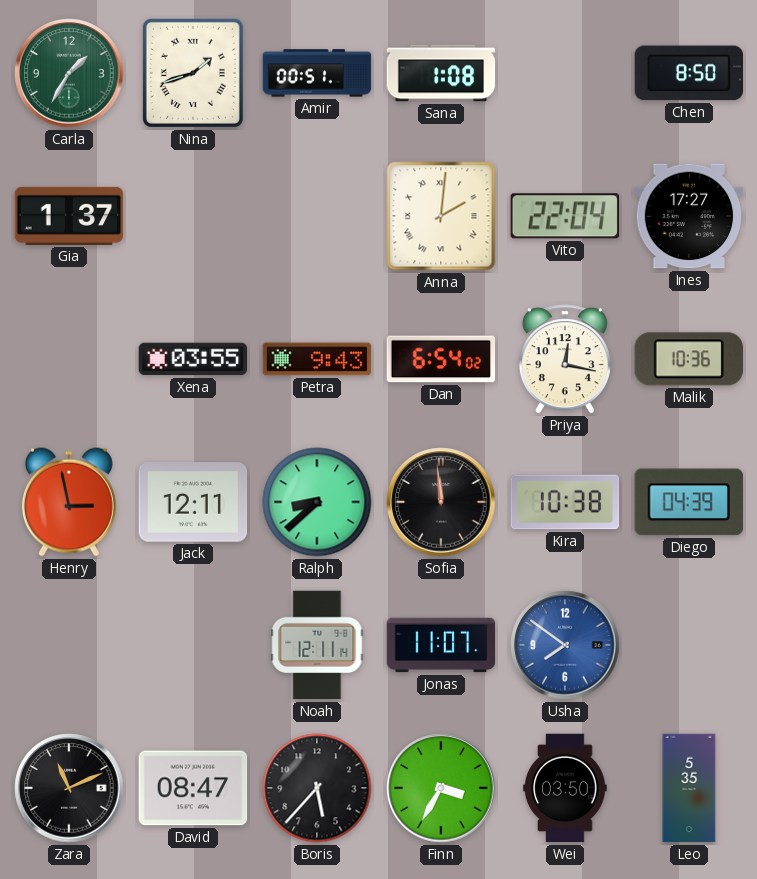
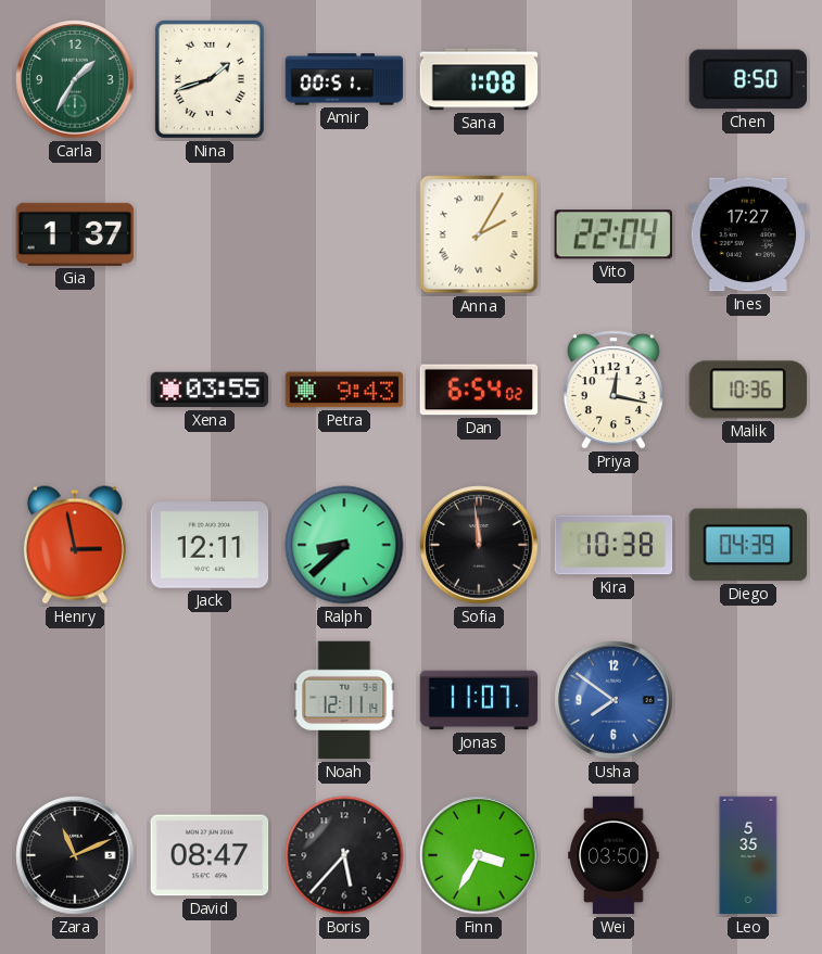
Anna: 2:01 -> 2:05
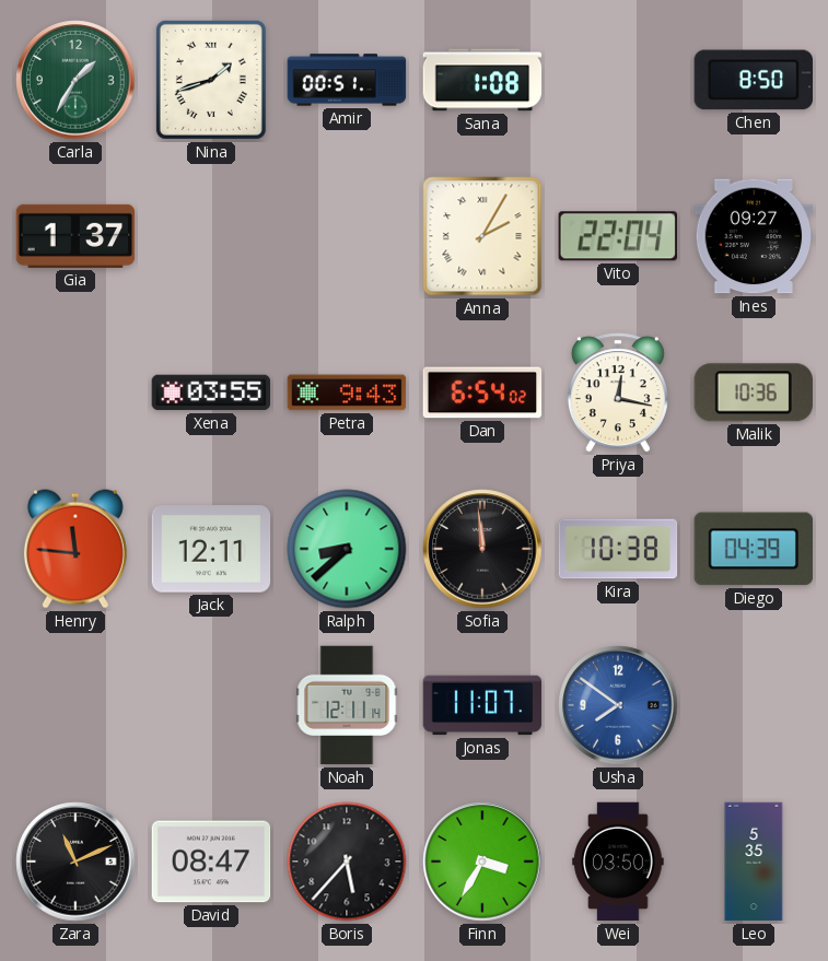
Ines: 17:27 -> 09:27
Henry: 2:58 -> 11:46
